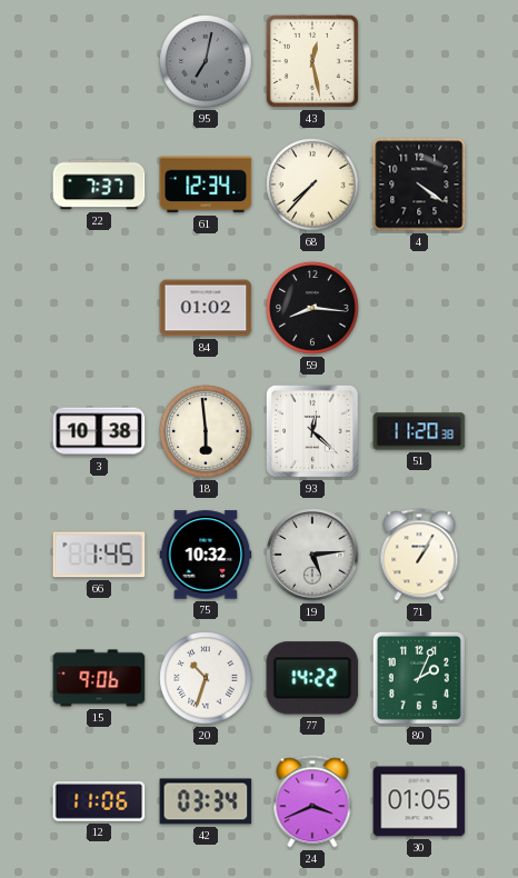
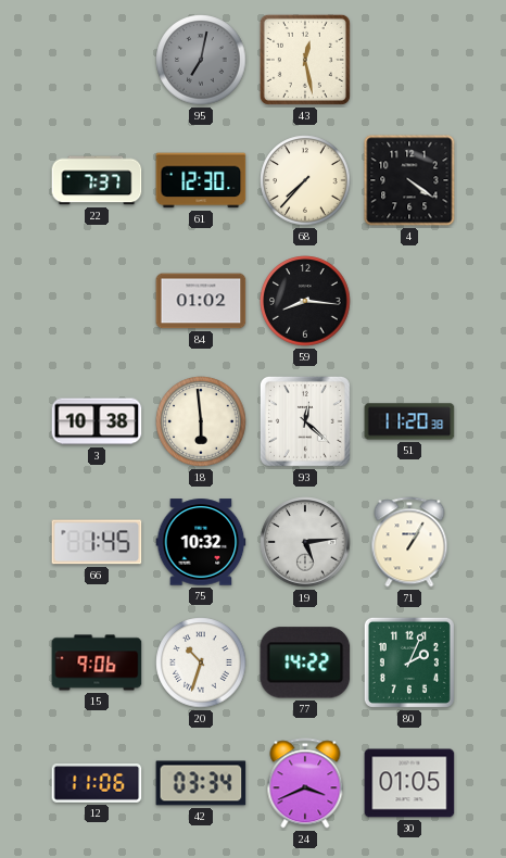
61: 12:34 -> 12:30
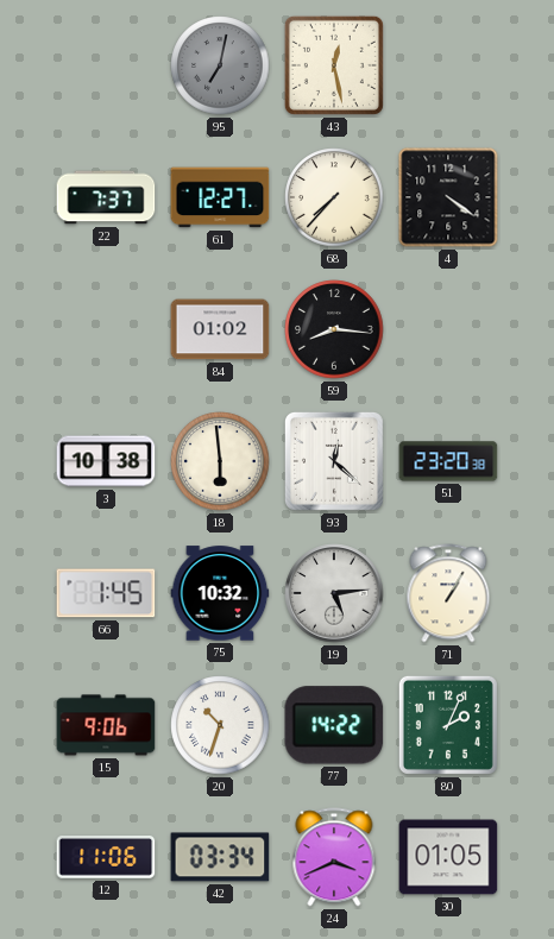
61: 12:30 -> 12:27
51: 11:20 -> 23:20
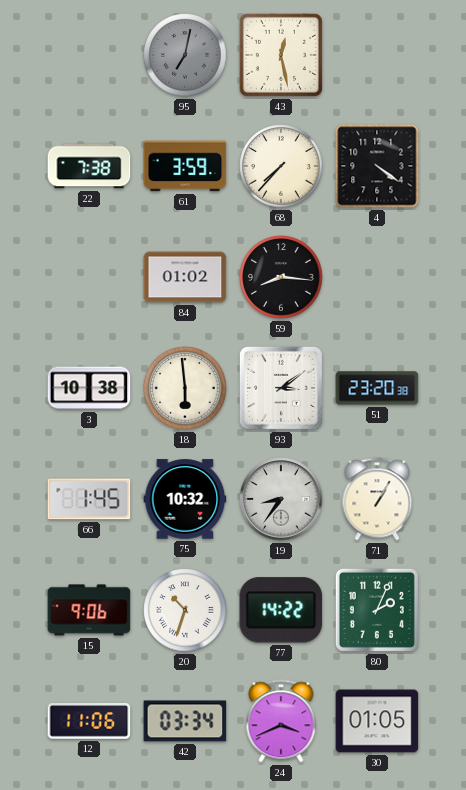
22: 7:37 -> 7:38
61: 12:27 -> 3:59
93: 12:22 -> 3:09
19: 5:14 -> 8:36
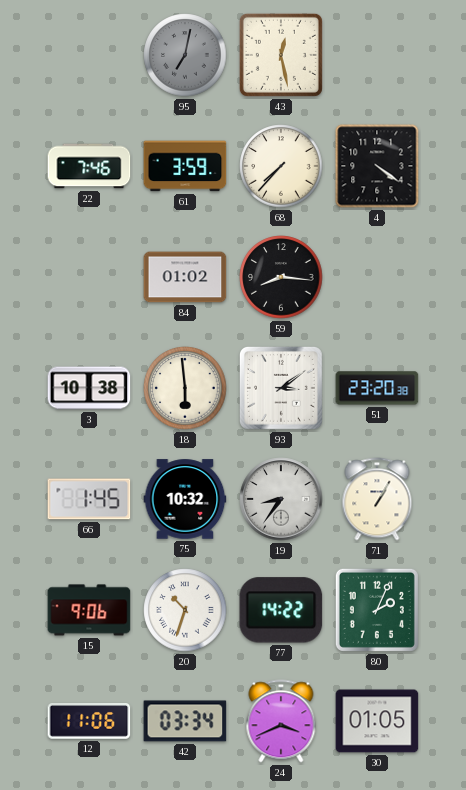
22: 7:38 -> 7:46
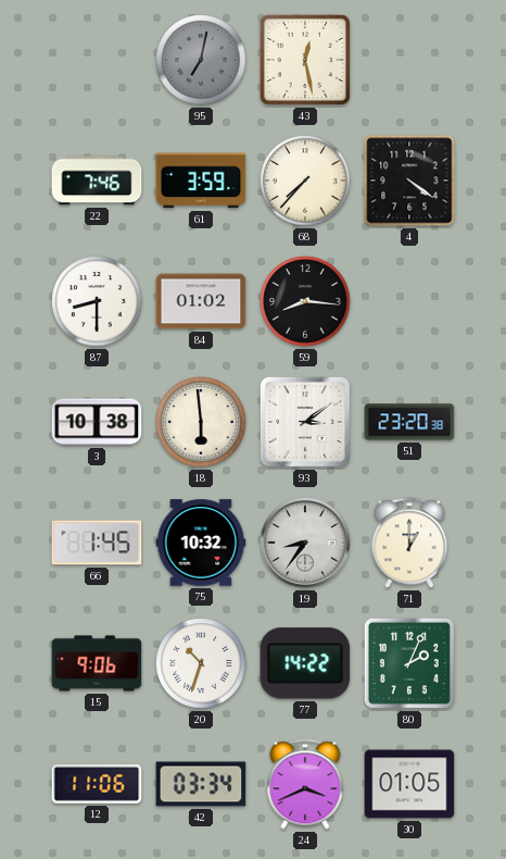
87: none -> 8:30
71: 1:05 -> 1:00
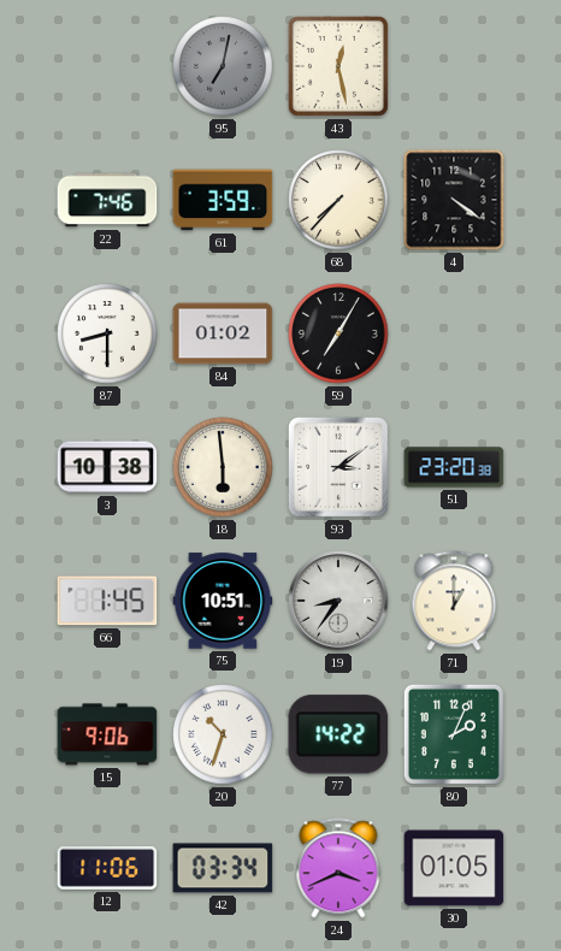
59: 8:16 -> 7:05
75: 10:32 -> 10:51
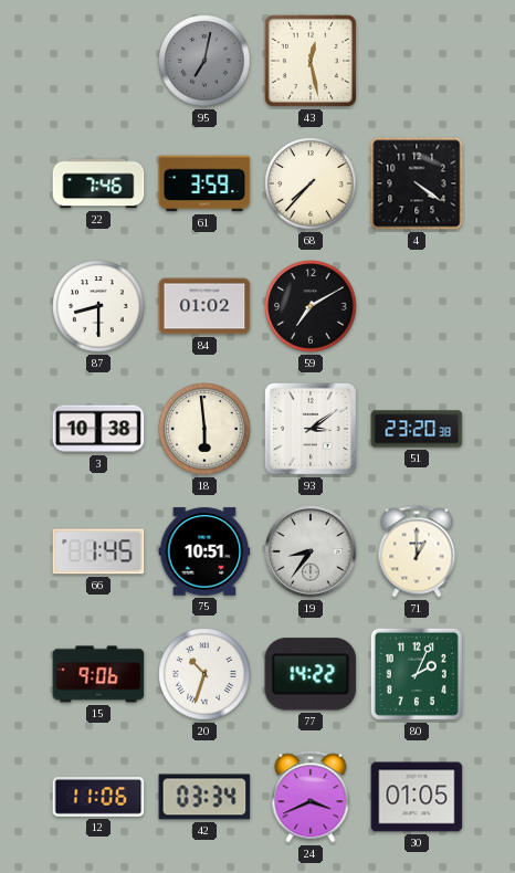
59: 7:05 -> 7:10
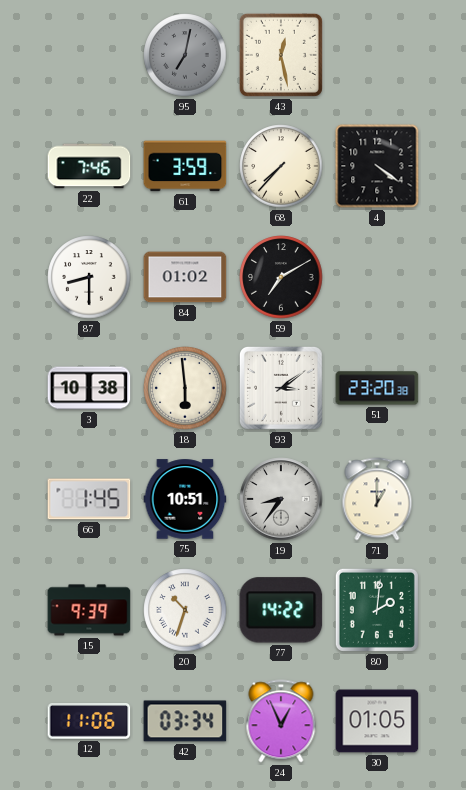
15: 9:06 -> 9:39
80: 2:04 -> 2:01
24: 3:41 -> 12:56
